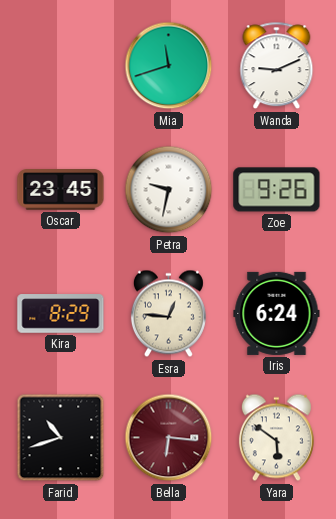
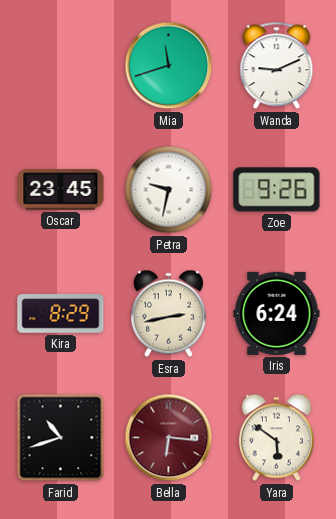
Esra: 12:46 -> 2:43
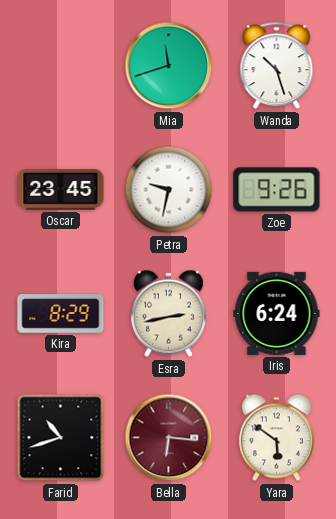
Wanda: 9:11 -> 10:27
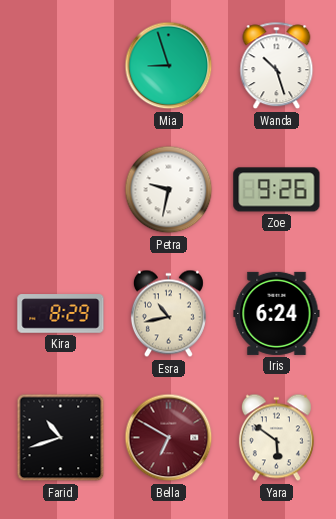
Mia: 11:42 -> 8:57
Oscar: 23:45 -> none
Esra: 2:43 -> 10:43
Bella: 6:16 -> 6:50
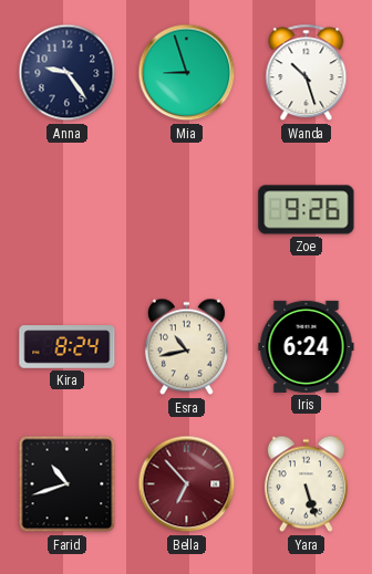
Anna: none -> 9:24
Petra: 9:32 -> none
Kira: 8:29 -> 8:24
Bella: 6:50 -> 6:53
Yara: 5:51 -> 5:27
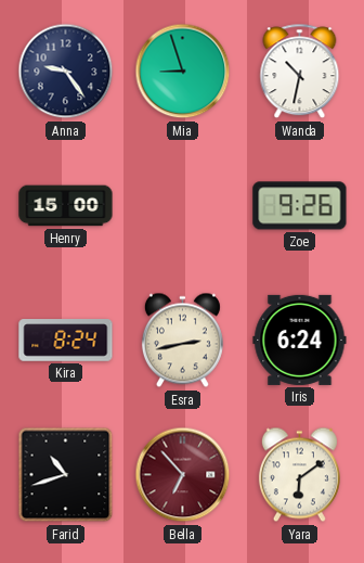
Wanda: 10:27 -> 10:32
Henry: none -> 15:00
Esra: 10:43 -> 2:43
Yara: 5:27 -> 6:09
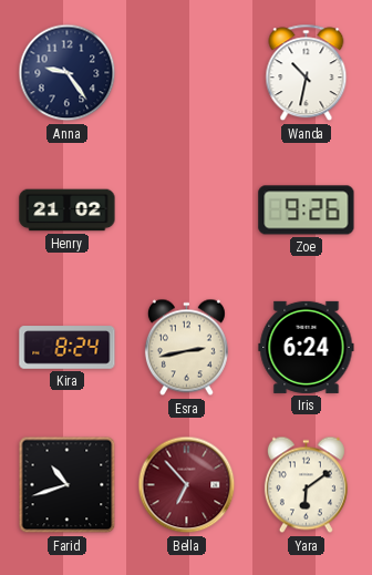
Mia: 8:57 -> none
Henry: 15:00 -> 21:02
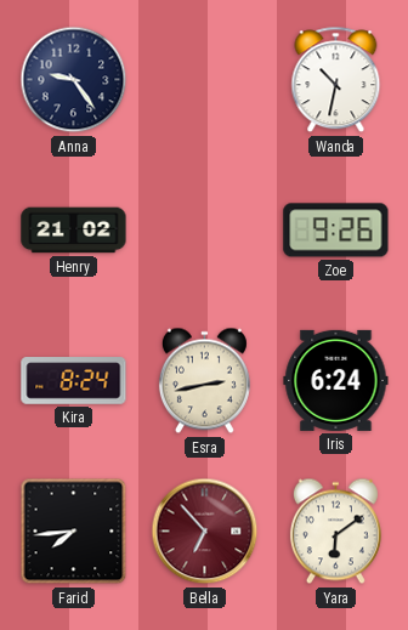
Farid: 10:42 -> 7:44
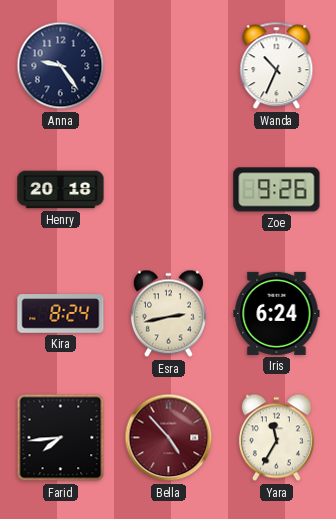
Wanda: 10:32 -> 10:34
Henry: 21:02 -> 20:18
Bella: 6:53 -> 4:53
Yara: 6:09 -> 11:35
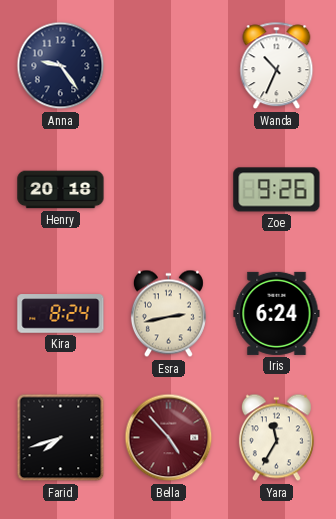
Farid: 7:44 -> 7:42
